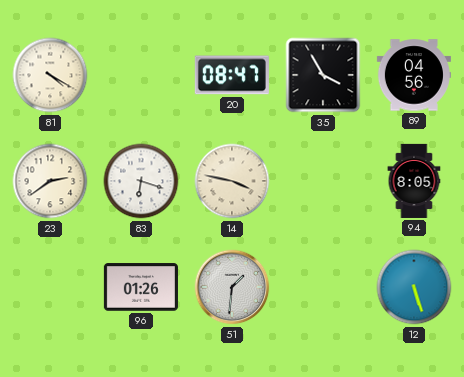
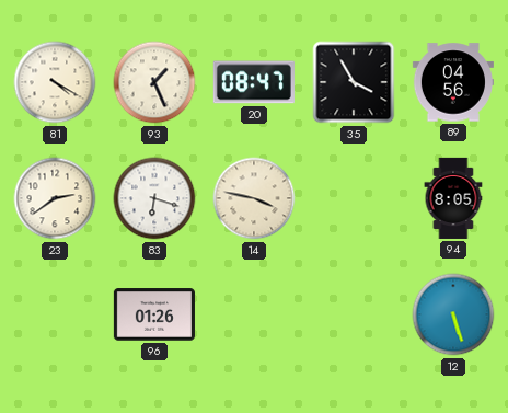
93: none -> 1:26
51: 1:31 -> none
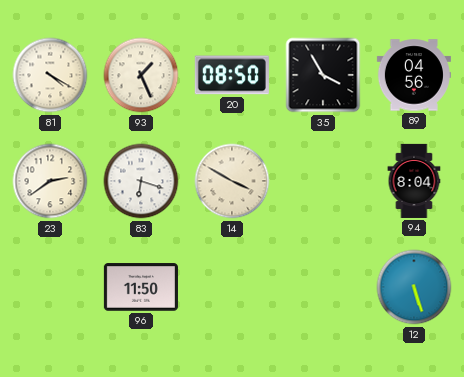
20: 08:47 -> 08:50
14: 3:47 -> 3:50
94: 8:05 -> 8:04
96: 01:26 -> 11:50
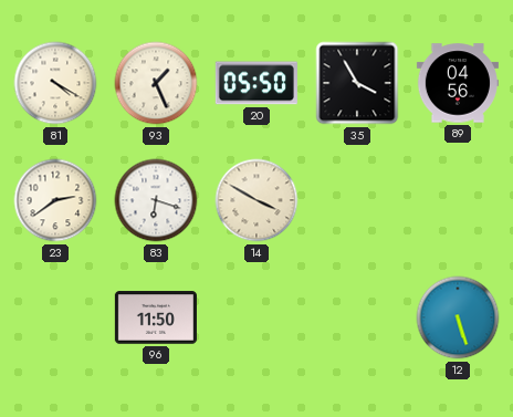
20: 08:50 -> 05:50
94: 8:04 -> none
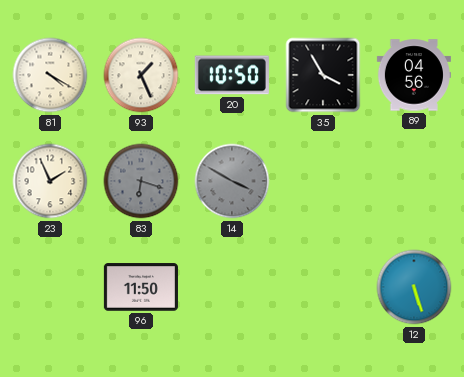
20: 05:50 -> 10:50
23: 2:39 -> 1:56
83 dial: white -> grey
14 dial: cream -> grey
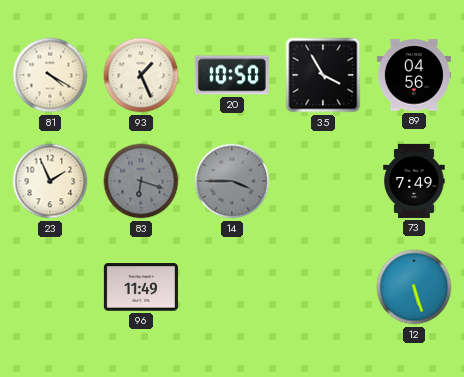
14: 3:50 -> 3:45
73: none -> 7:49
96: 11:50 -> 11:49
